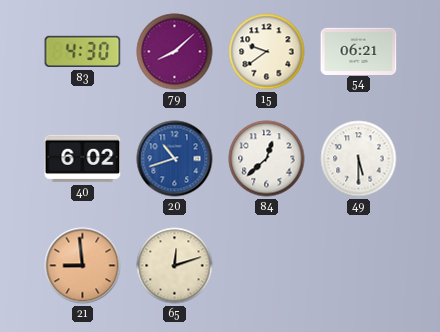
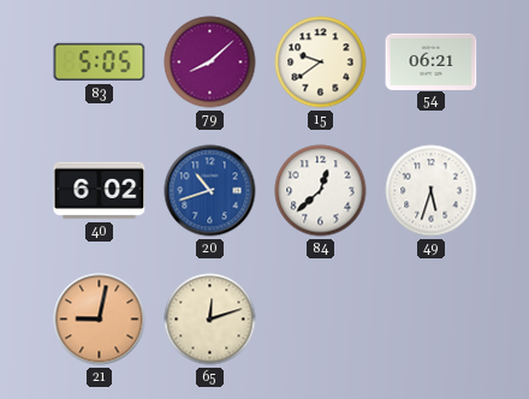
83: 4:30 -> 5:05
49: 5:30 -> 5:33
21: 8:59 -> 9:02
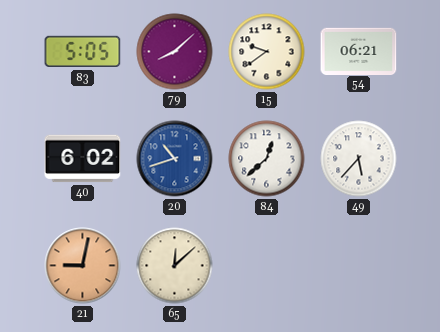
49: 5:33 -> 5:37
65: 12:12 -> 12:08
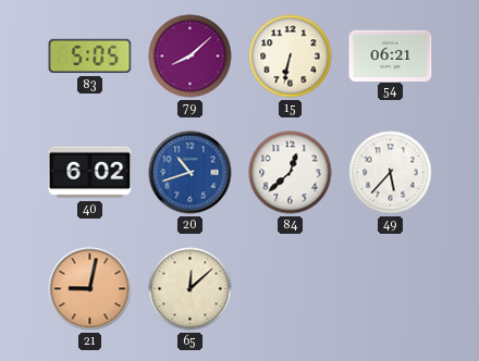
15: 9:39 -> 6:32
